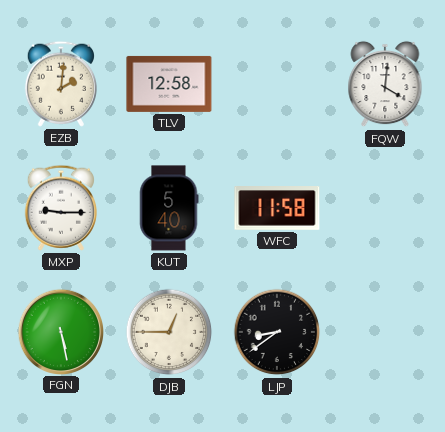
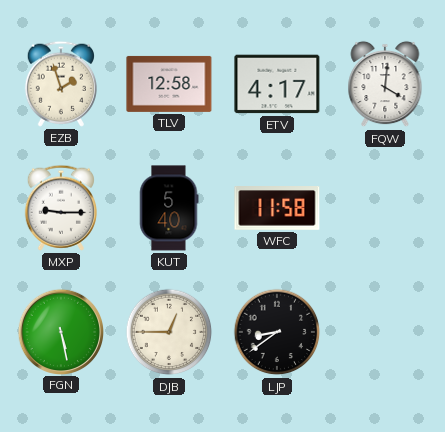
EZB: 2:01 -> 1:57
ETV: none -> 4:17
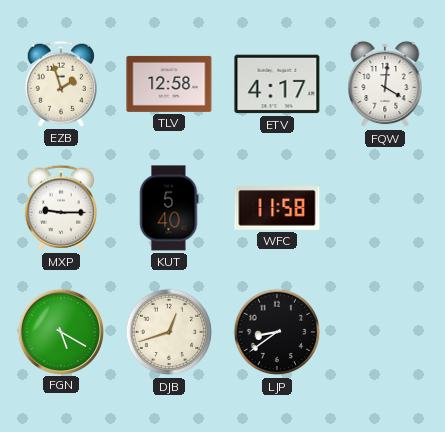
FGN: 5:28 -> 5:20
DJB: 12:45 -> 12:42
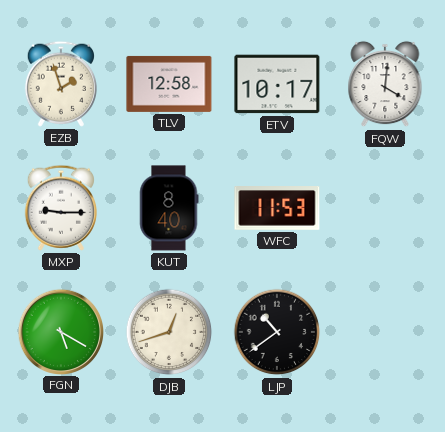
ETV: 4:17 -> 10:17
KUT: 5:40 -> 8:40
WFC: 11:58 -> 11:53
LJP: 8:39 -> 10:39
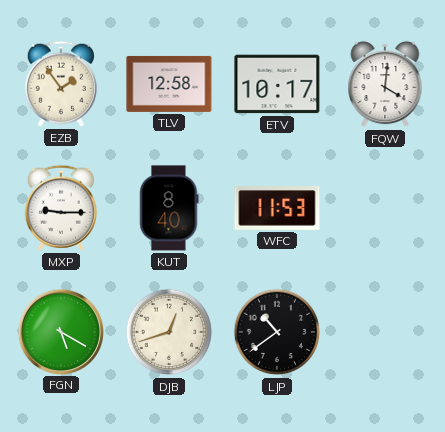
EZB: 1:57 -> 1:54
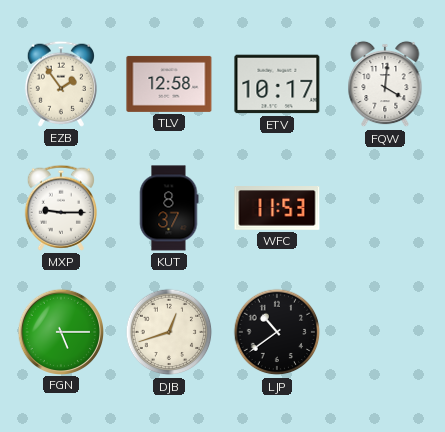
KUT: 8:40 -> 8:37
FGN: 5:20 -> 5:15
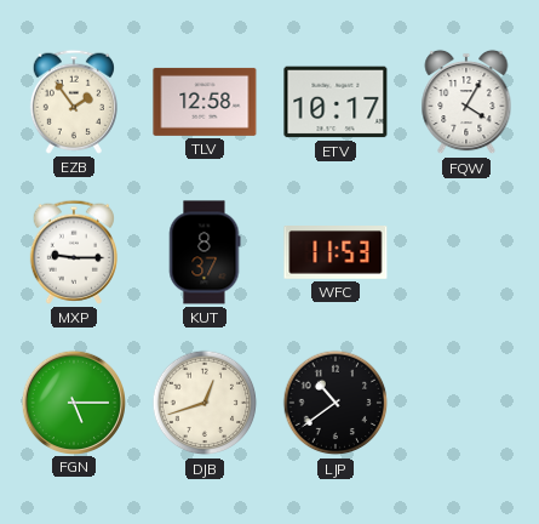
FQW: 4:01 -> 4:05
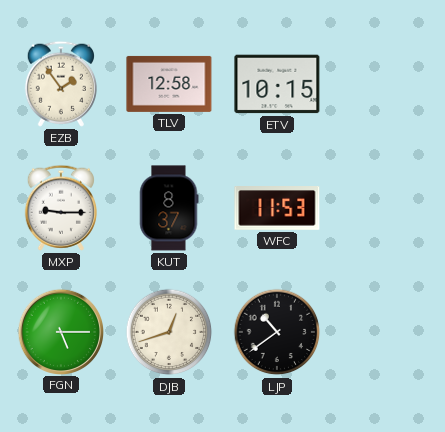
ETV: 10:17 -> 10:15
FQW: 4:05 -> none
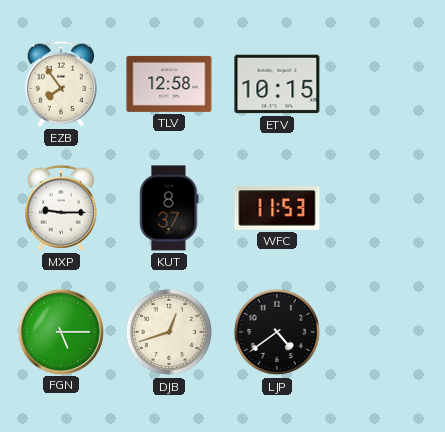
EZB: 1:54 -> 7:54
LJP: 10:39 -> 4:39
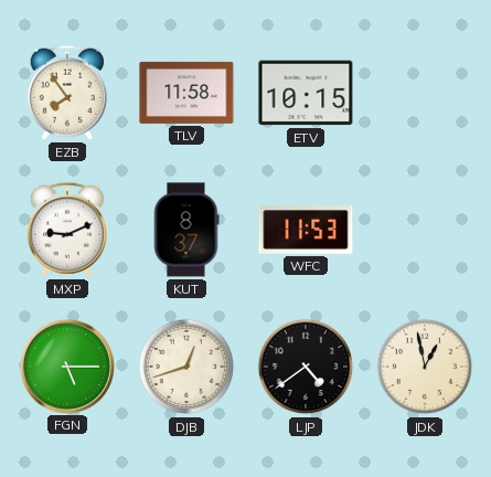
TLV: 12:58 -> 11:58
MXP: 9:15 -> 9:11
JDK: none -> 12:58
